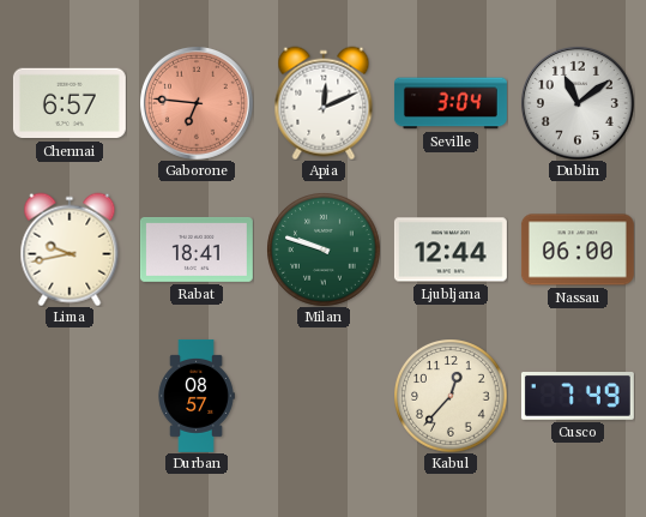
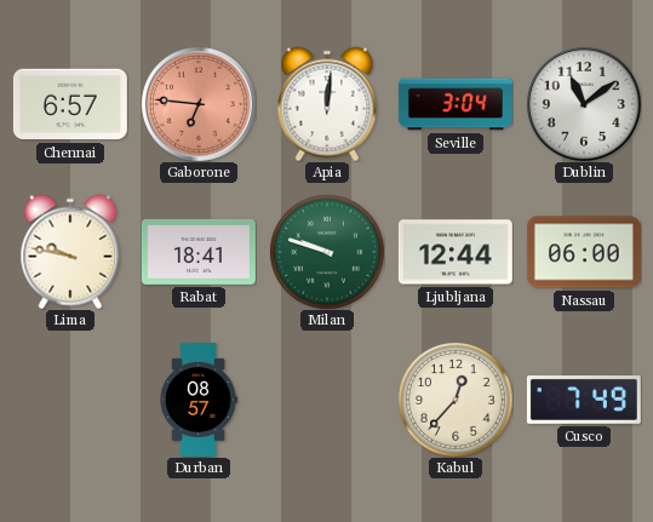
Apia: 12:11 -> 12:01
Lima: 9:43 -> 9:47
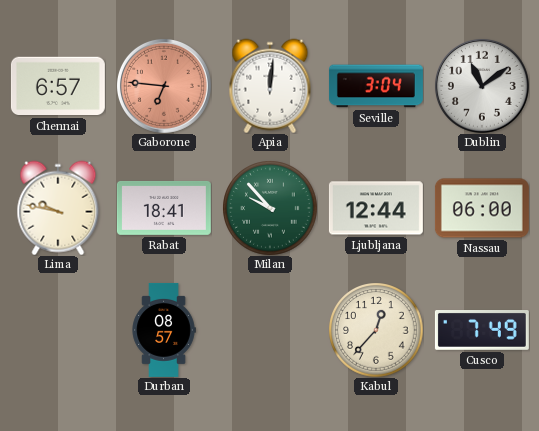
Milan: 9:48 -> 9:53
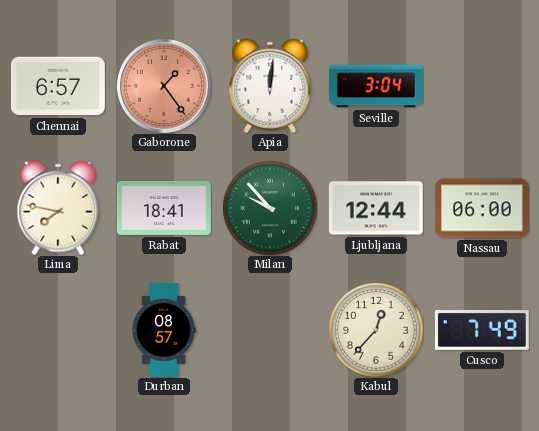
Gaborone: 6:46 -> 1:24
Dublin: 11:09 -> none
Lima: 9:47 -> 7:47
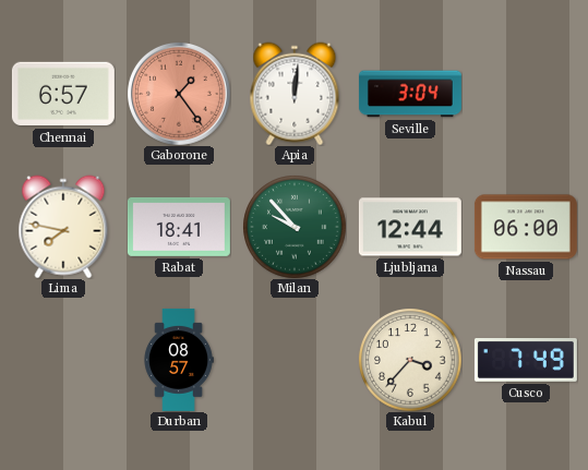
Kabul: 12:37 -> 3:37
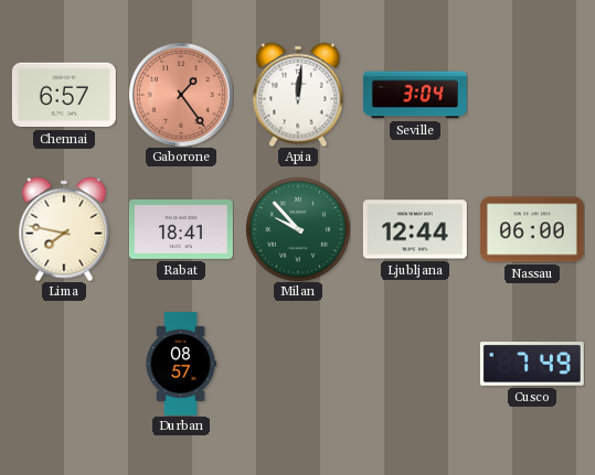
Kabul: 3:37 -> none
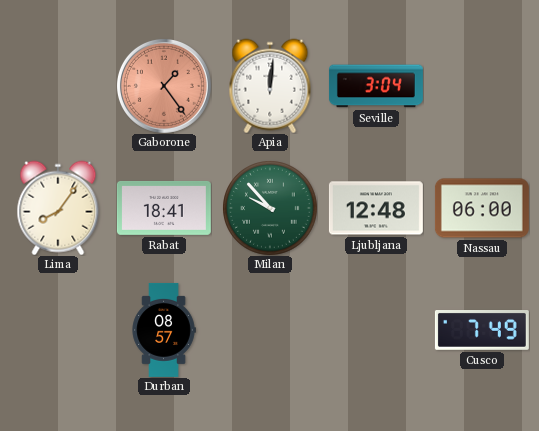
Chennai: 6:57 -> none
Lima: 7:47 -> 8:06
Ljubljana: 12:44 -> 12:48
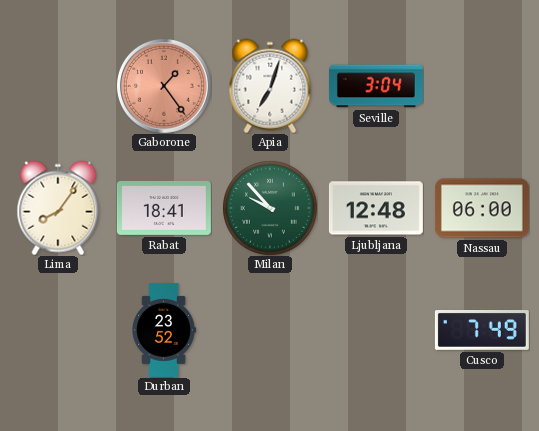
Apia: 12:01 -> 7:03
Durban: 08:57 -> 23:52
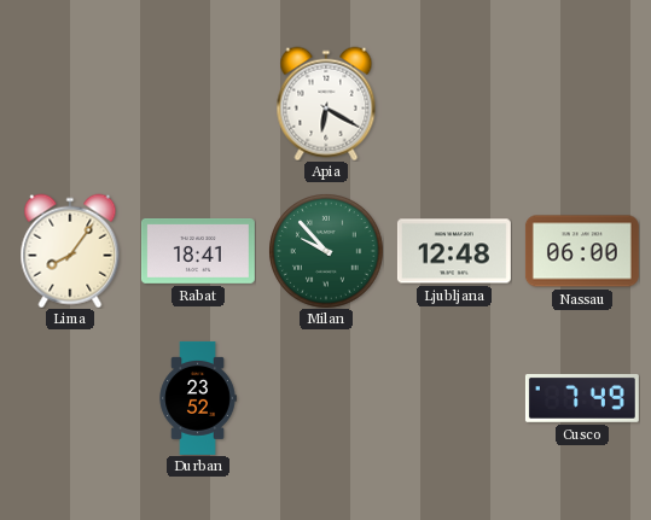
Gaborone: 1:24 -> none
Apia: 7:03 -> 6:20
Seville: 3:04 -> none
